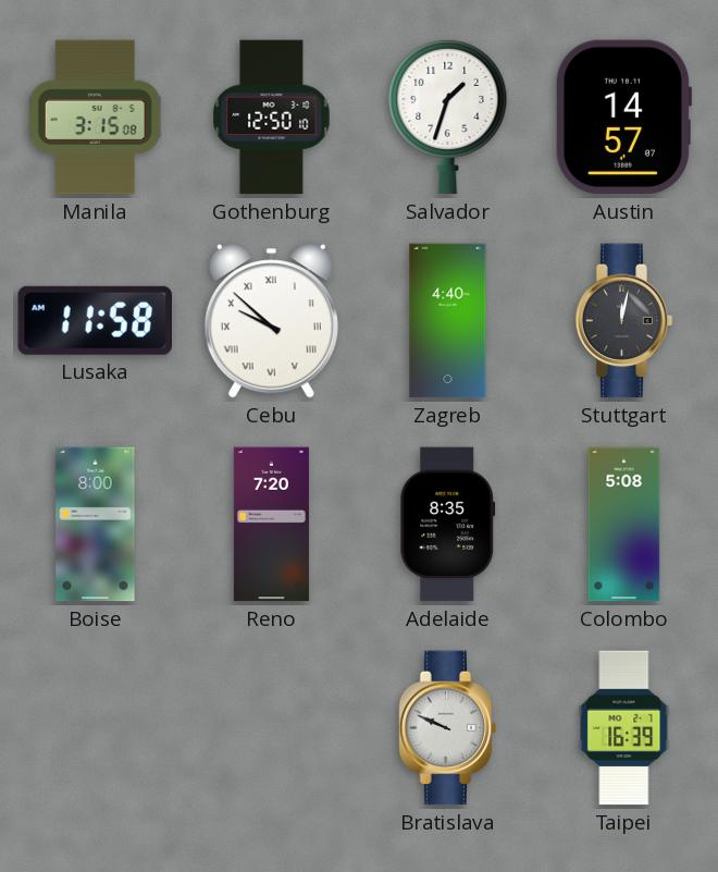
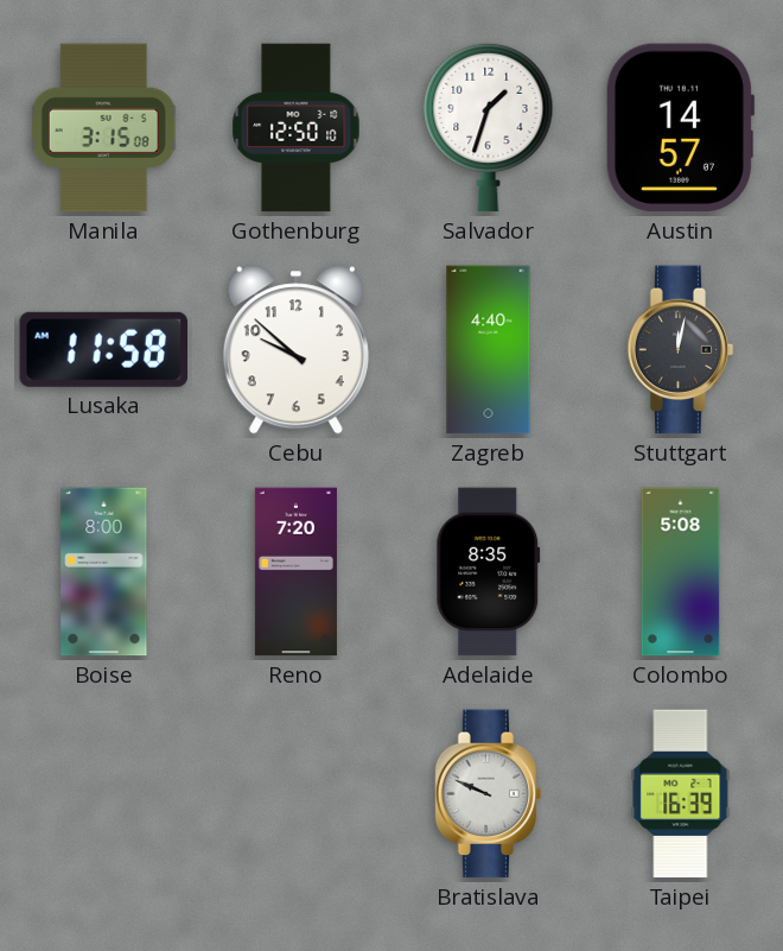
Cebu numerals: Roman -> Arabic
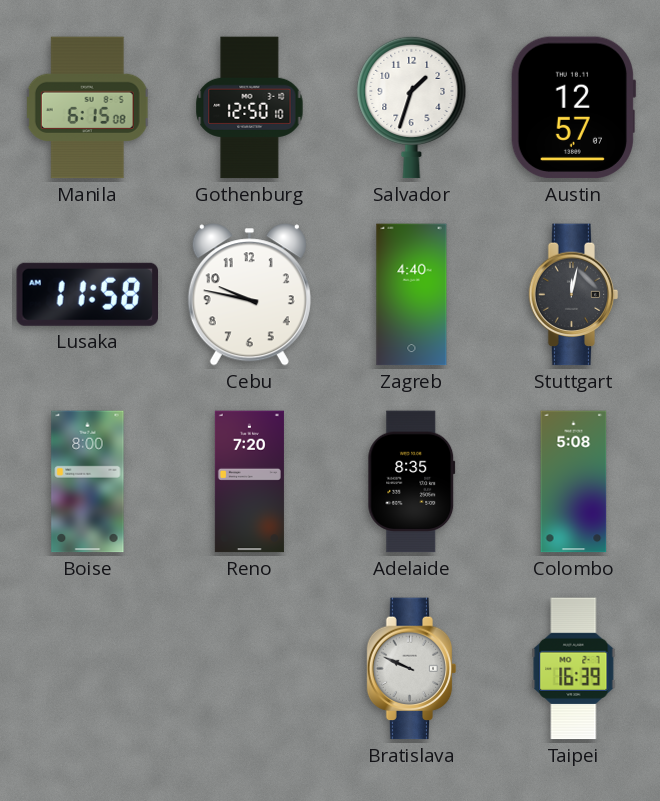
Manila: 3:15 -> 6:15
Austin: 14:57 -> 12:57
Cebu: 9:52 -> 9:47
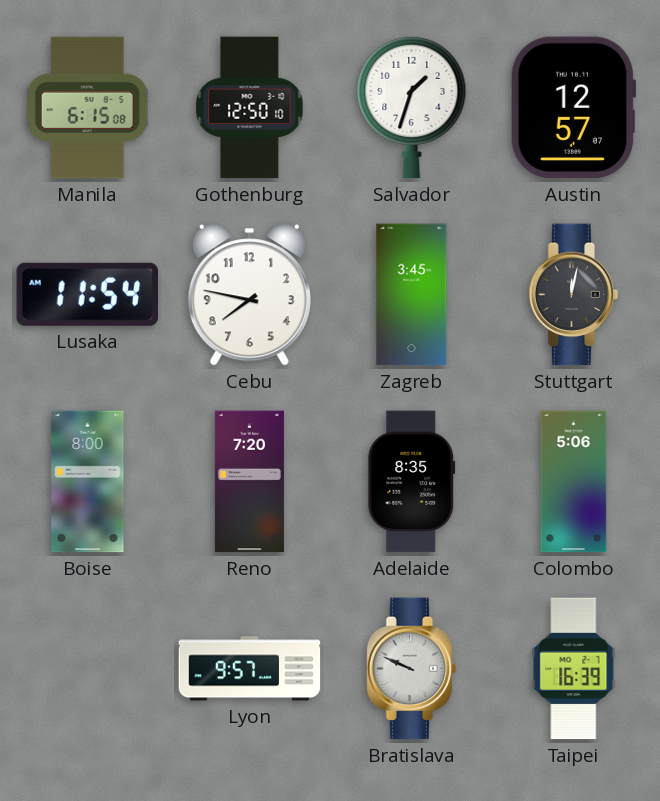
Lusaka: 11:58 -> 11:54
Cebu: 9:47 -> 7:47
Zagreb: 4:40 -> 3:45
Colombo: 5:08 -> 5:06
Lyon: none -> 9:57
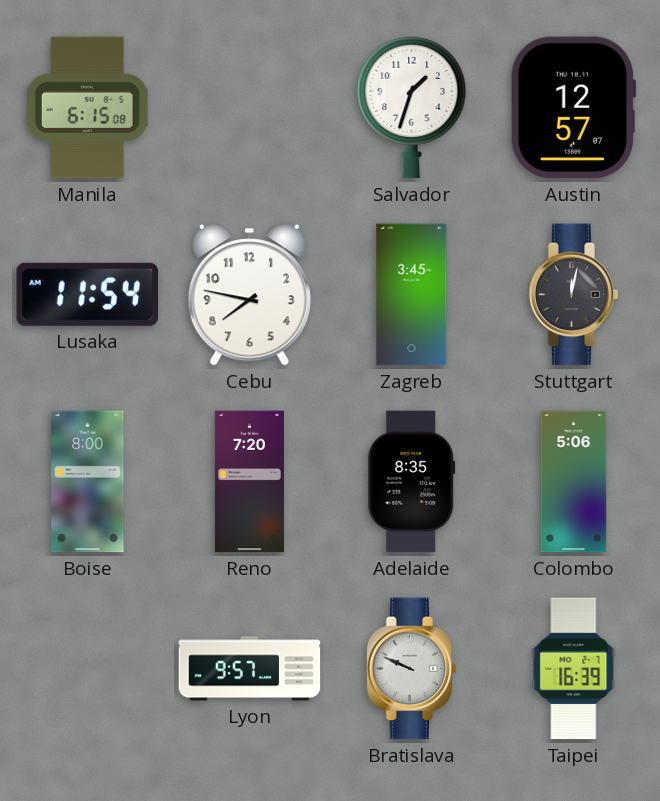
Gothenburg: 12:50 -> none
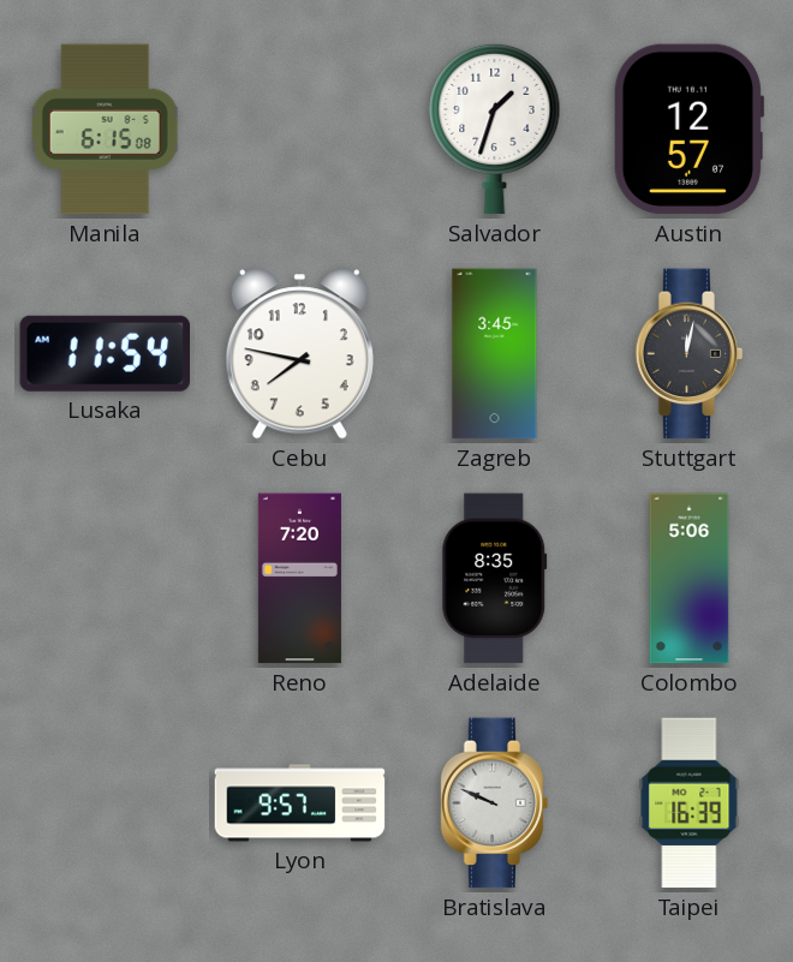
Boise: 8:00 -> none
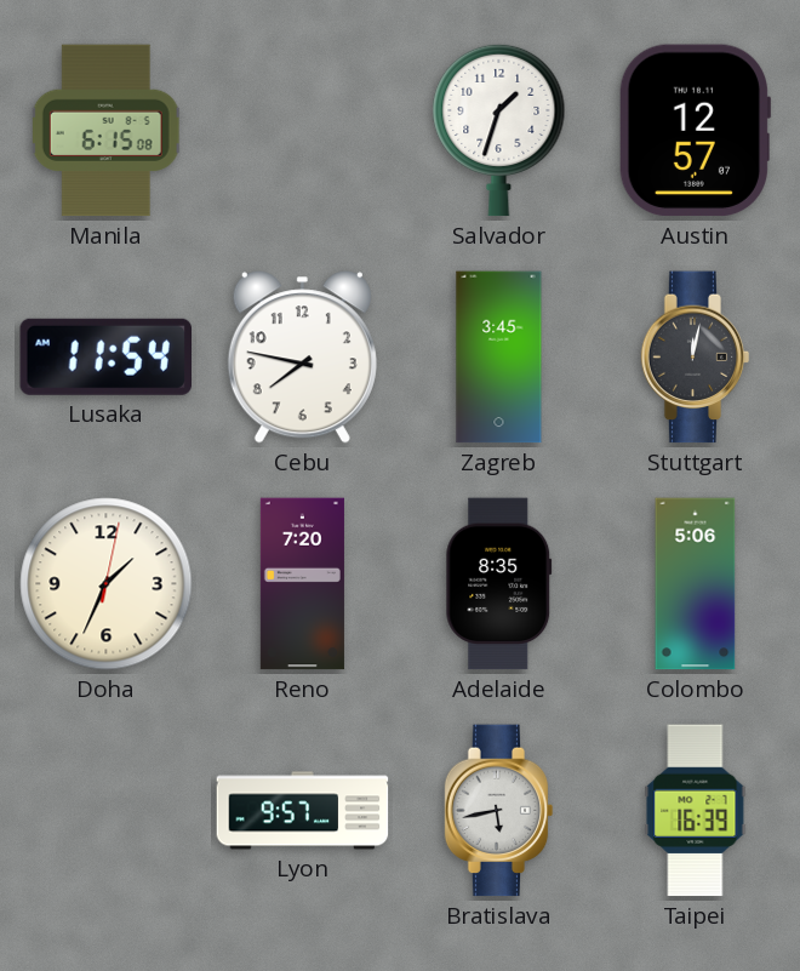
Doha: none -> 1:34
Bratislava: 9:49 -> 5:43
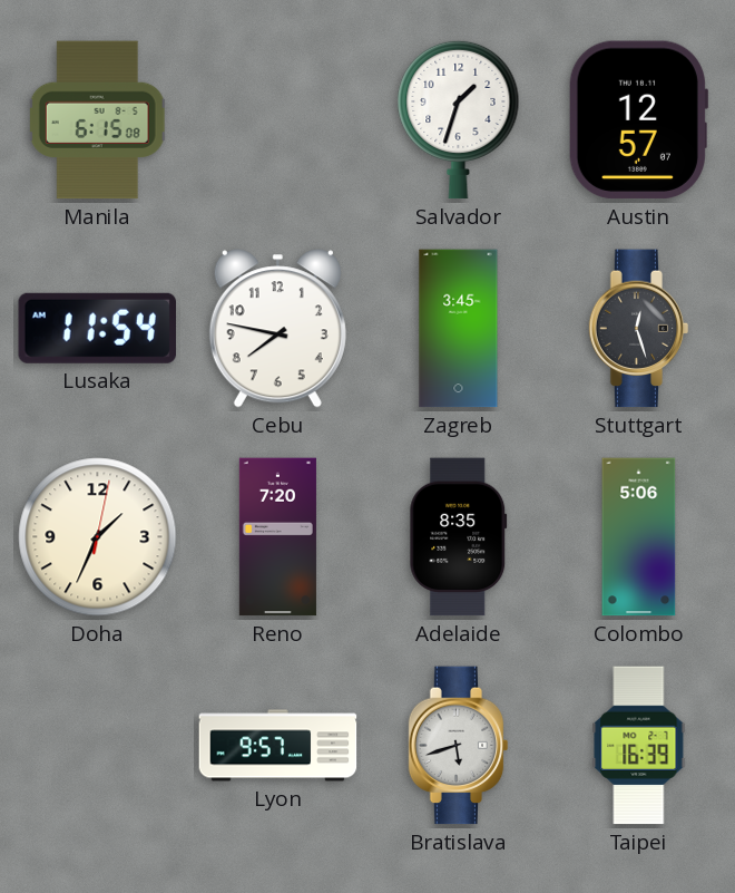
Stuttgart: 12:02 -> 12:27
Bratislava: 5:43 -> 5:42
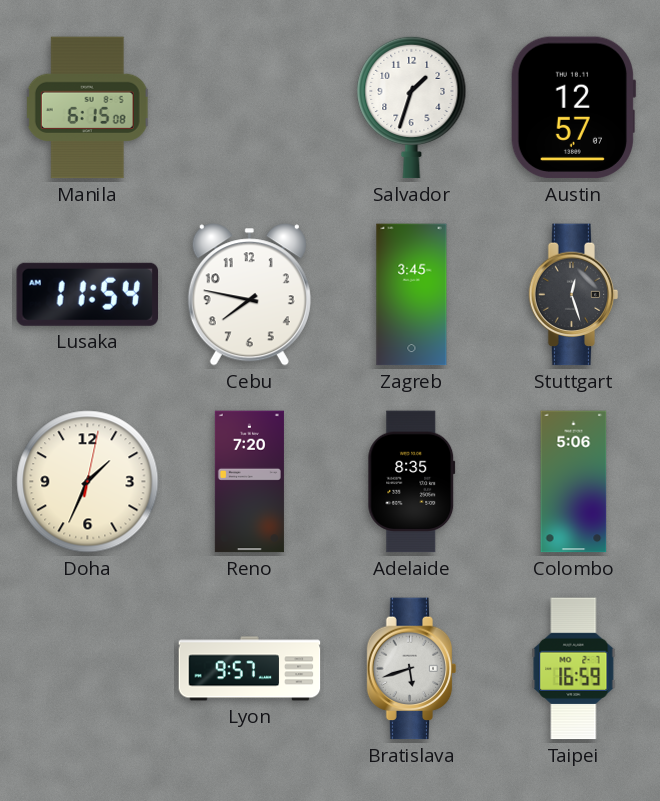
Taipei: 16:39 -> 16:59
